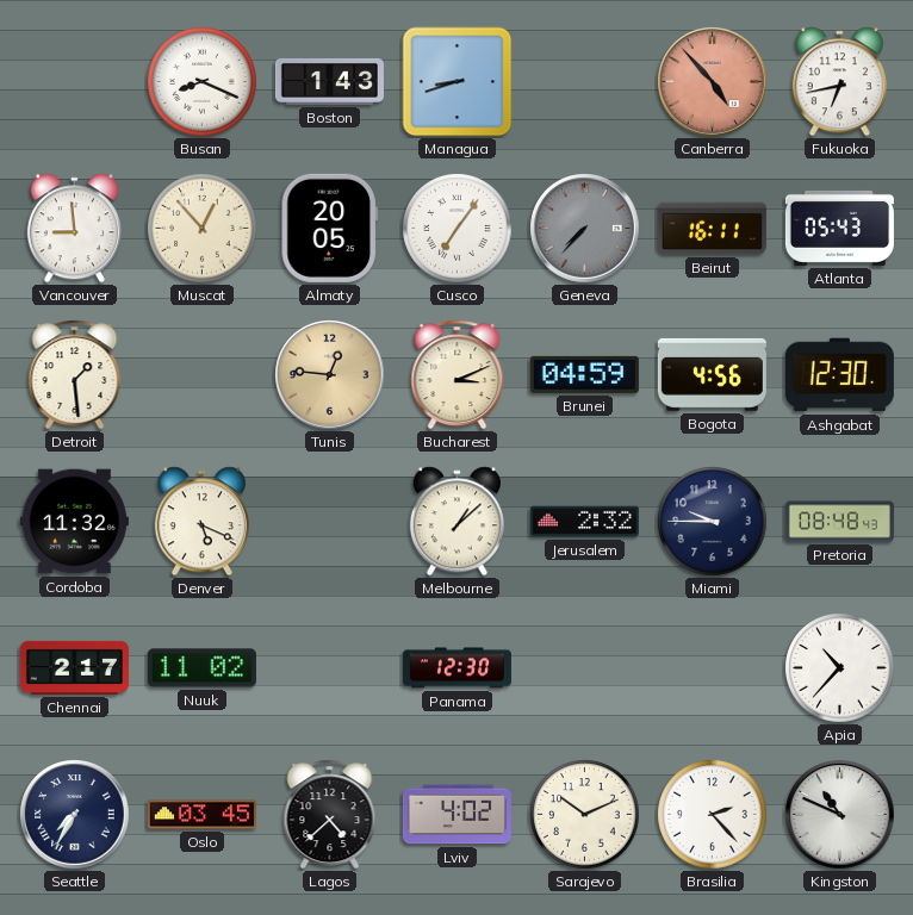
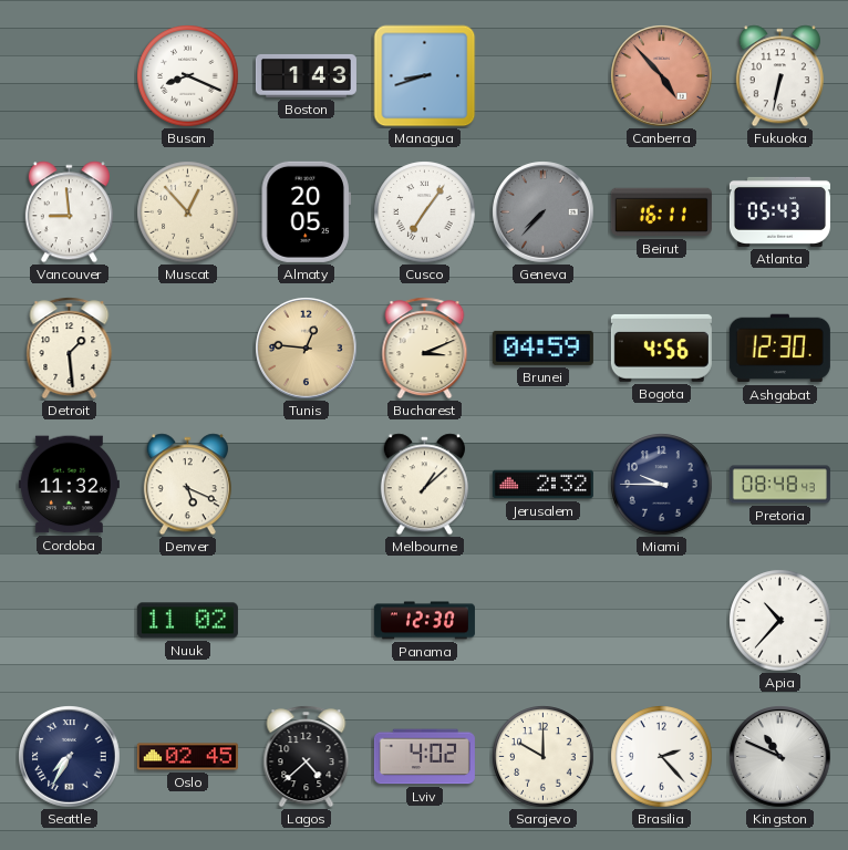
Fukuoka: 6:43 -> 6:32
Chennai: 2:17 -> none
Oslo: 03:45 -> 02:45
Sarajevo: 10:11 -> 10:00
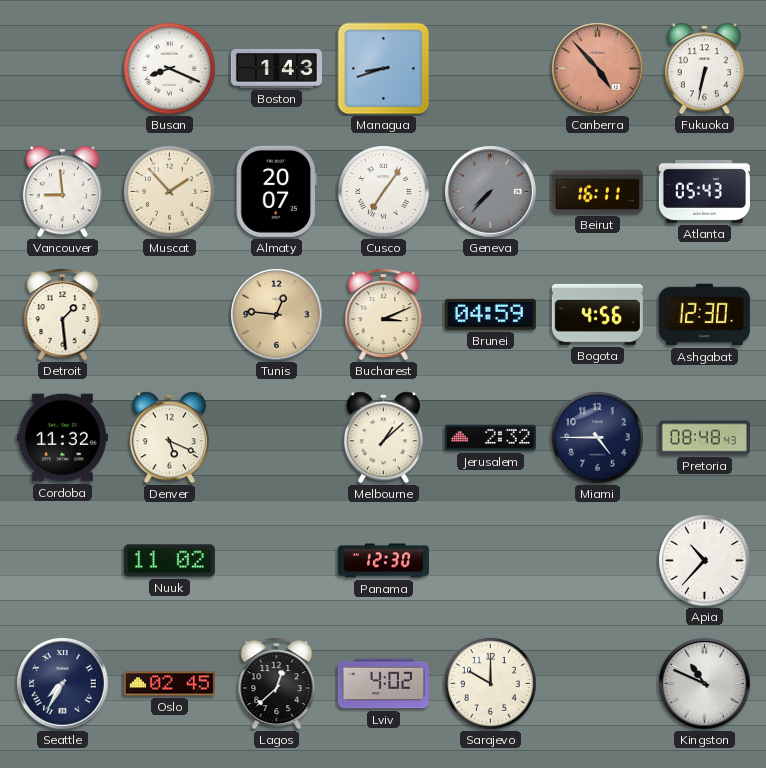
Muscat: 12:53 -> 1:53
Almaty: 20:05 -> 20:07
Miami: 9:45 -> 4:45
Lagos: 4:38 -> 12:38
Brasilia: 2:23 -> none
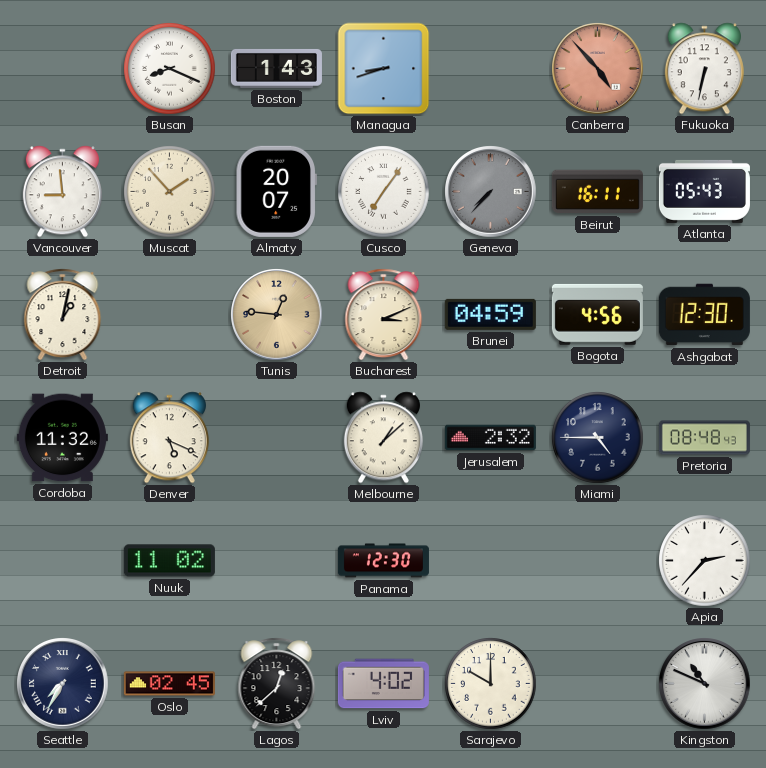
Detroit: 1:29 -> 1:02
Apia: 10:37 -> 2:37
